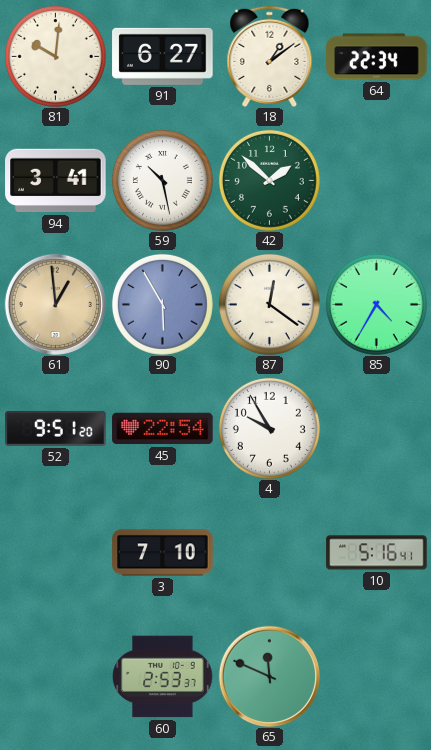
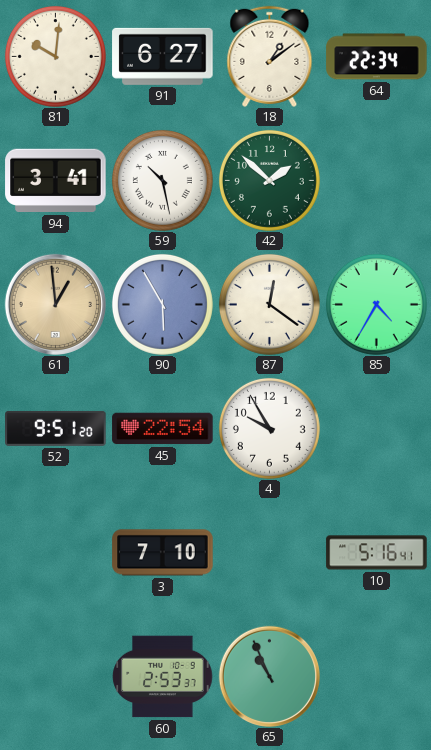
65: 11:49 -> 10:56
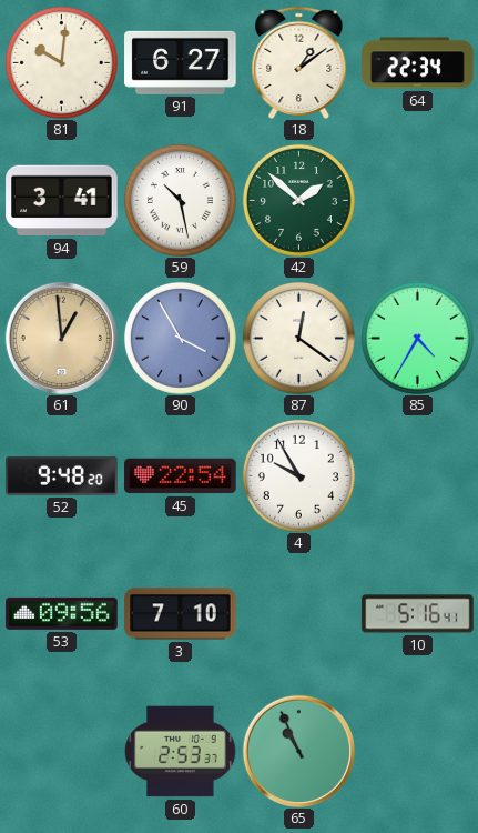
90: 5:55 -> 3:55
52: 9:51 -> 9:48
53: none -> 09:56
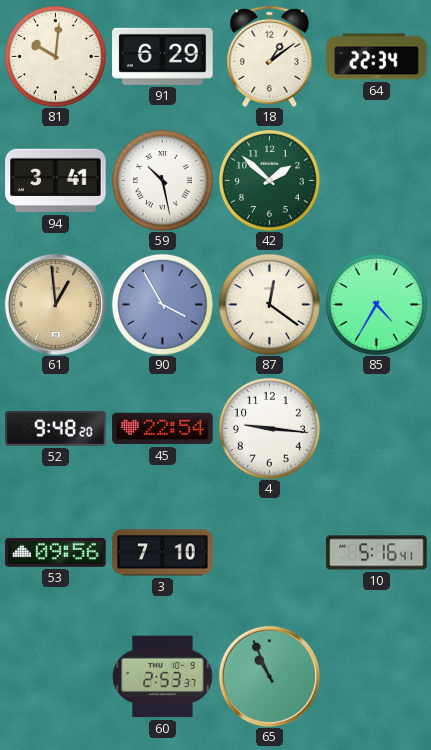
91: 6:27 -> 6:29
4: 9:55 -> 9:16
